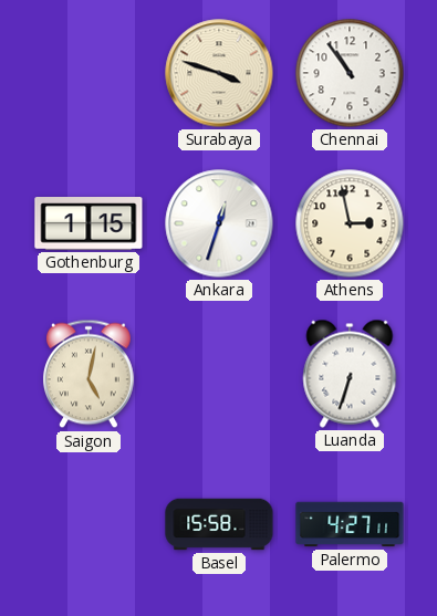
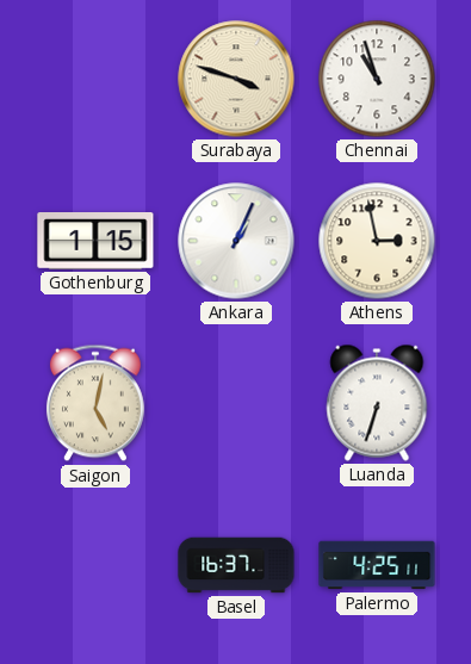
Chennai: 10:54 -> 10:57
Ankara: 12:33 -> 1:04
Basel: 15:58 -> 16:37
Palermo: 4:27 -> 4:25
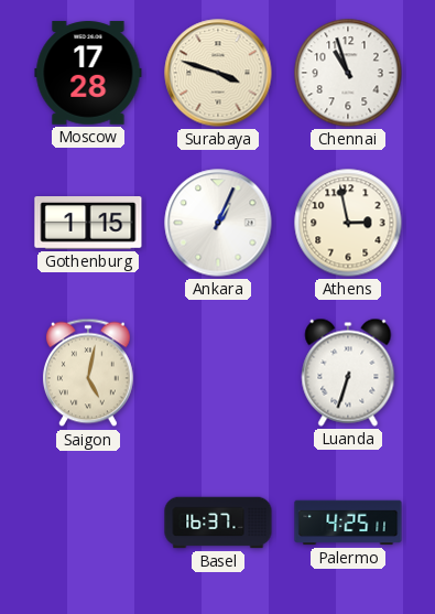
Moscow: none -> 17:28
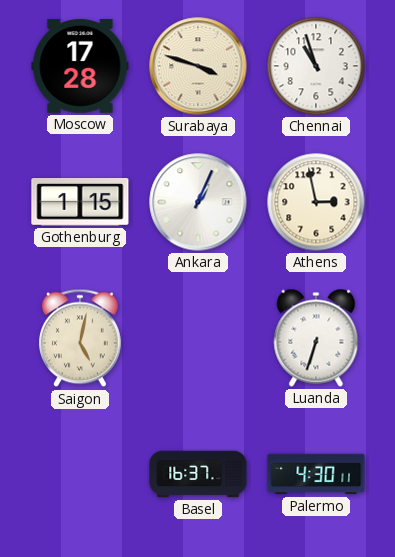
Palermo: 4:25 -> 4:30
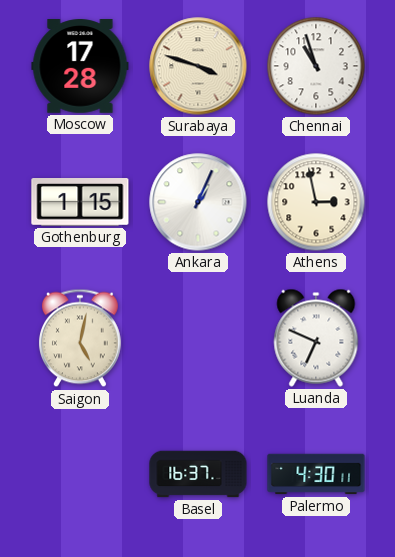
Luanda: 6:33 -> 6:49
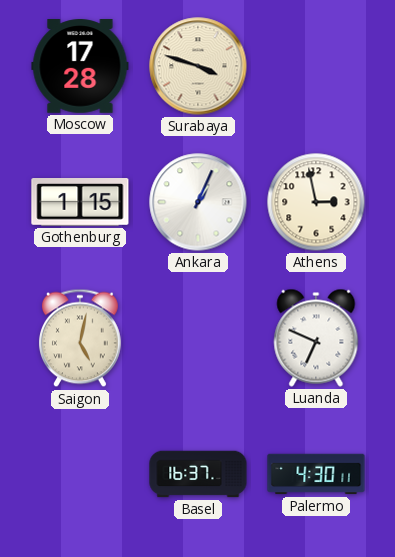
Chennai: 10:57 -> none
